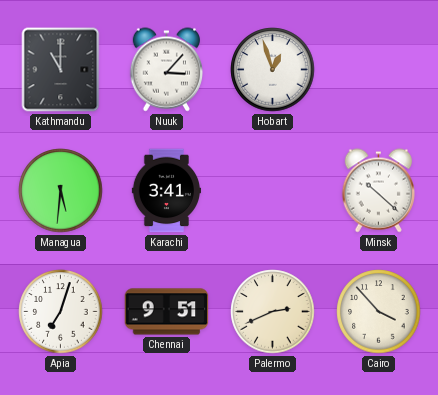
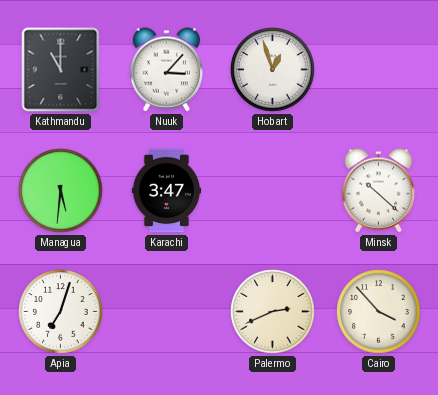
Karachi: 3:41 -> 3:47
Chennai: 9:51 -> none
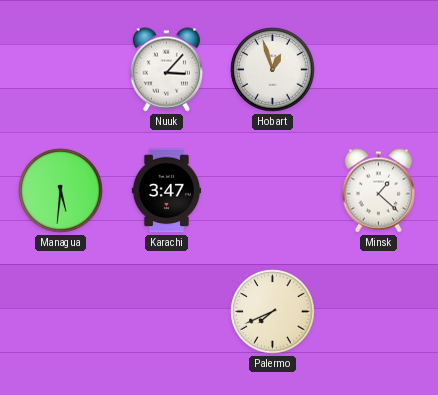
Kathmandu: 11:00 -> none
Minsk: 10:22 -> 1:22
Apia: 7:03 -> none
Palermo: 2:41 -> 7:41
Cairo: 3:53 -> none
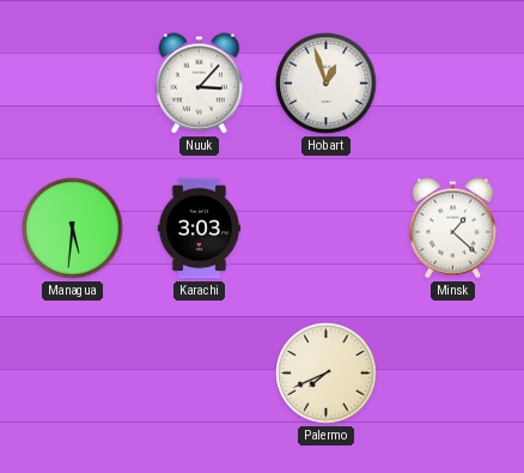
Karachi: 3:47 -> 3:03
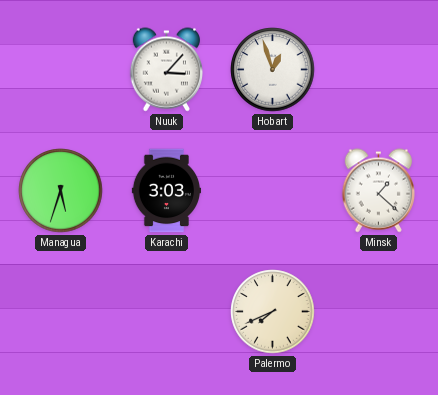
Managua: 5:31 -> 5:33
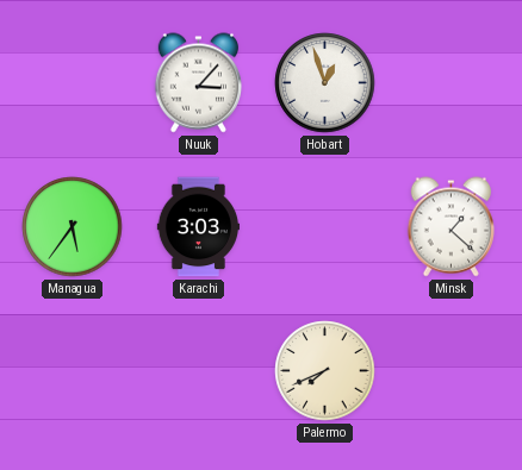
Managua: 5:33 -> 5:36
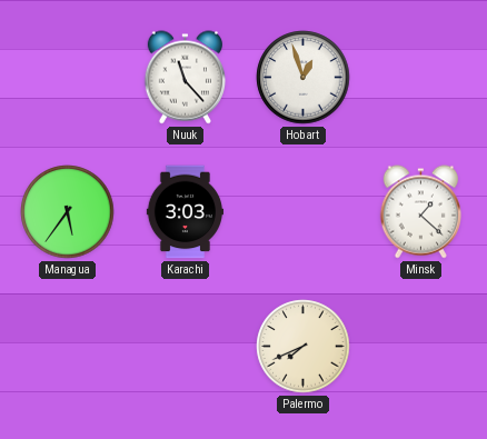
Nuuk: 3:07 -> 11:23
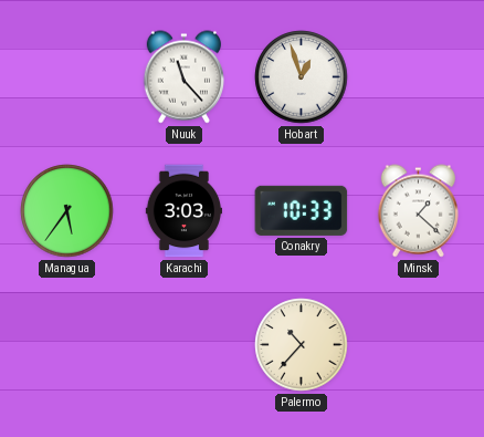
Conakry: none -> 10:33
Palermo: 7:41 -> 10:37
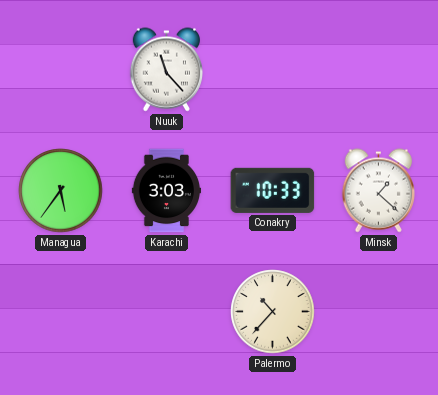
Hobart: 12:57 -> none
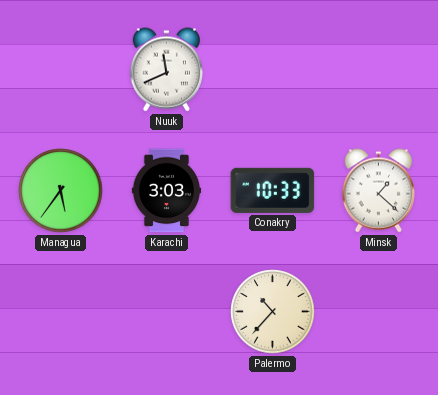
Nuuk: 11:23 -> 11:41
